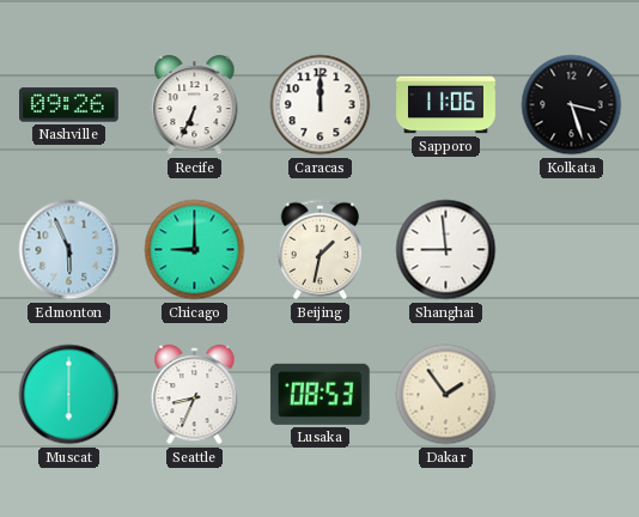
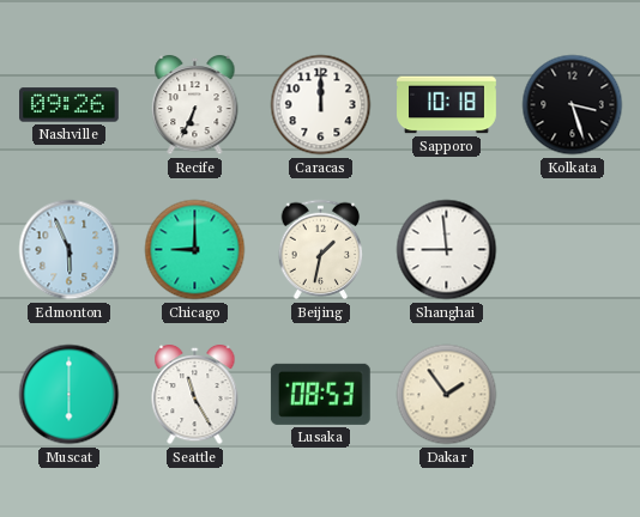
Sapporo: 11:06 -> 10:18
Seattle: 8:34 -> 11:25
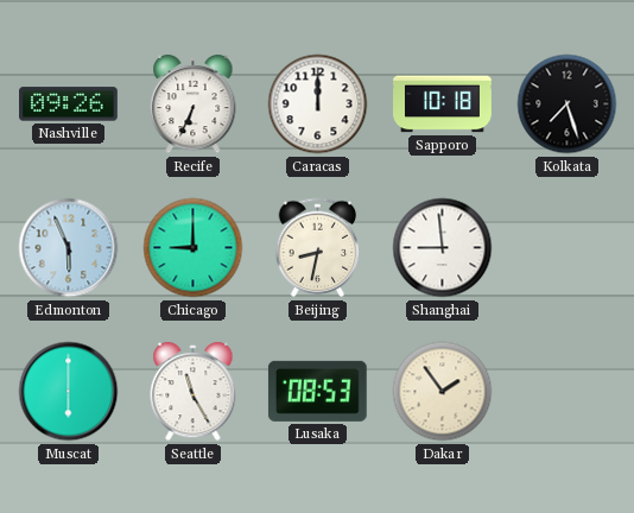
Kolkata: 3:27 -> 7:27
Beijing: 1:32 -> 8:32
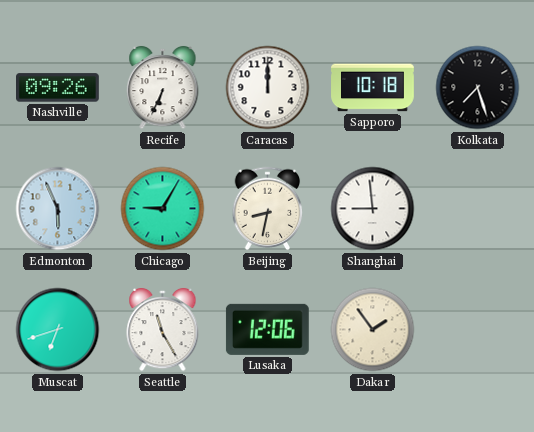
Chicago: 9:00 -> 9:05
Muscat: 6:00 -> 6:42
Lusaka: 08:53 -> 12:06
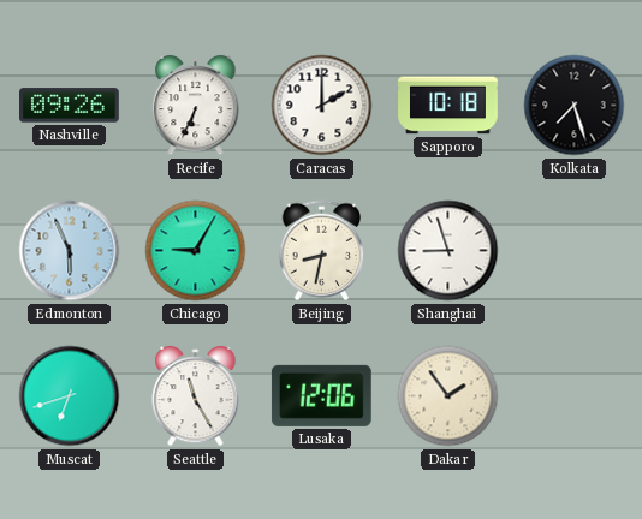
Caracas: 12:00 -> 2:00
Shanghai: 8:59 -> 8:57
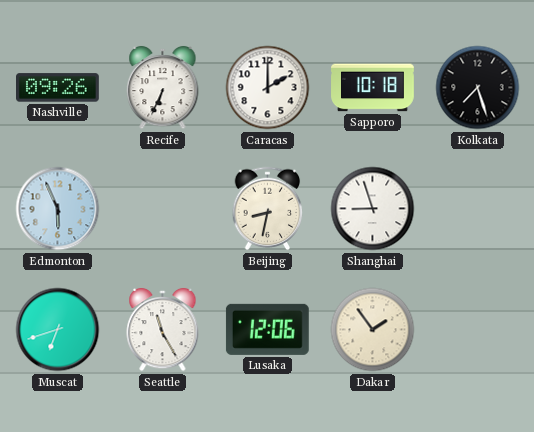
Chicago: 9:05 -> none
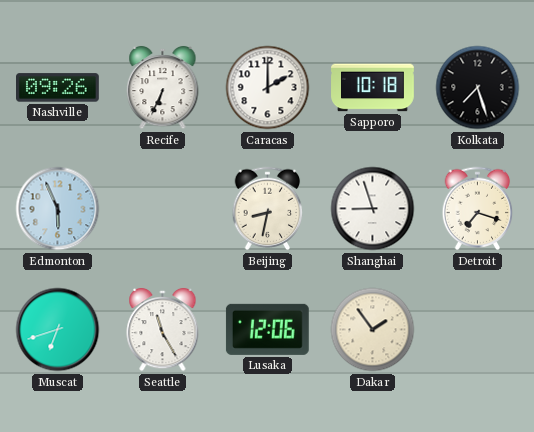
Detroit: none -> 7:18
